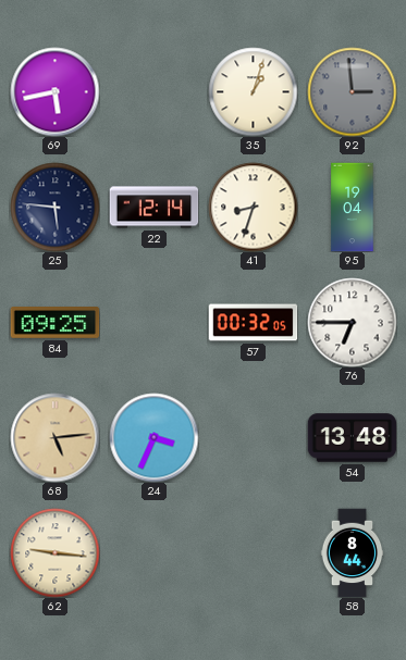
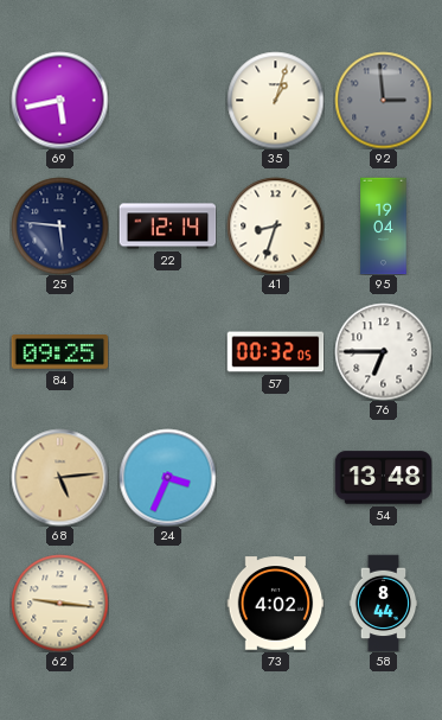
73: none -> 4:02
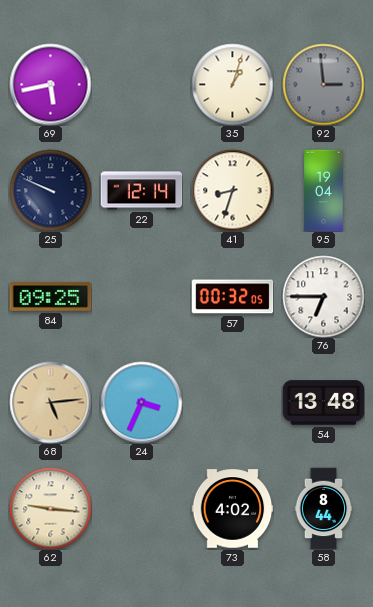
25: 5:46 -> 9:49
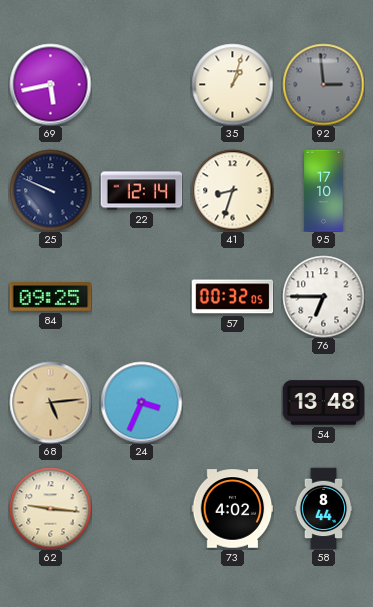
95: 19:04 -> 17:10
